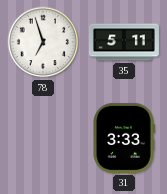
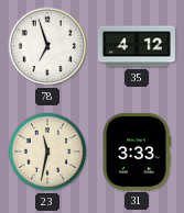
35: 5:11 -> 4:12
23: none -> 11:32
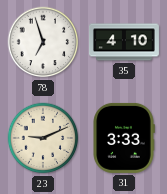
35: 4:12 -> 4:10
23: 11:32 -> 9:11
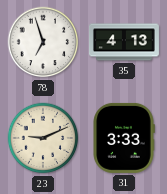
35: 4:10 -> 4:13
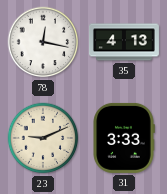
78: 6:57 -> 12:17
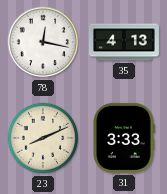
23: 9:11 -> 8:11
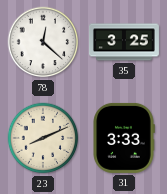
78: 12:17 -> 12:22
35: 4:13 -> 3:25
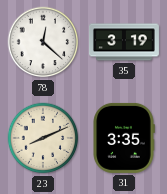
35: 3:25 -> 3:19
31: 3:33 -> 3:35
